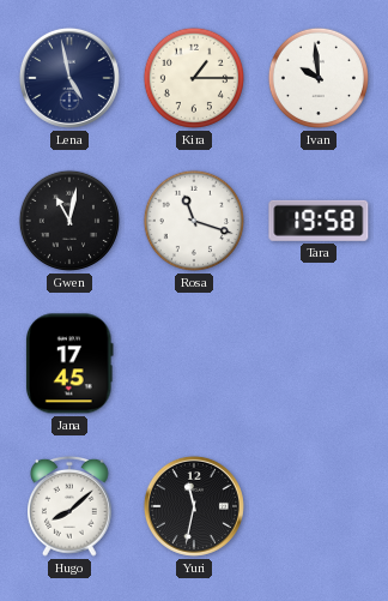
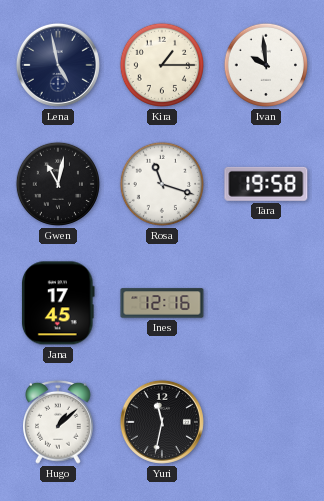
Ines: none -> 12:16
Hugo: 8:08 -> 1:08
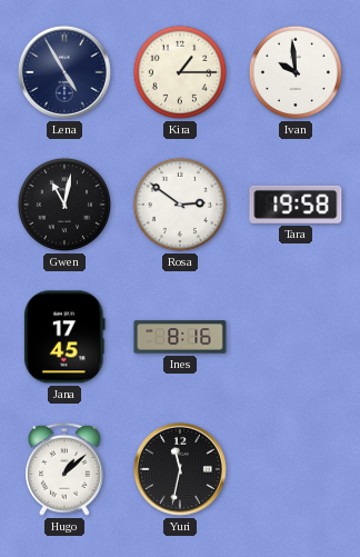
Lena: 4:58 -> 4:55
Rosa: 11:18 -> 2:51
Ines: 12:16 -> 8:16
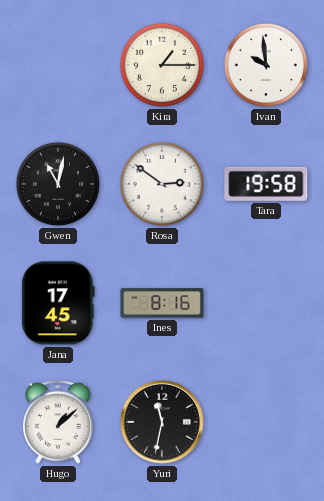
Lena: 4:55 -> none
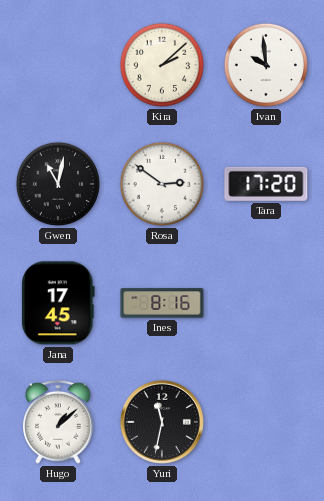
Kira: 1:15 -> 2:08
Tara: 19:58 -> 17:20
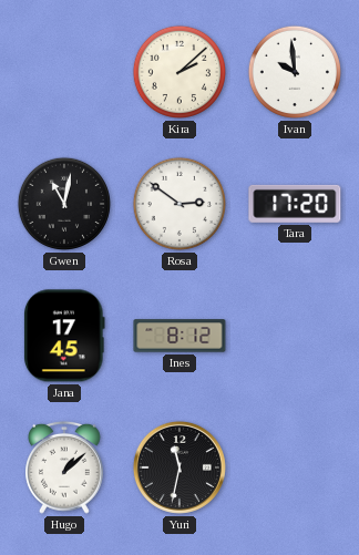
Ines: 8:16 -> 8:12
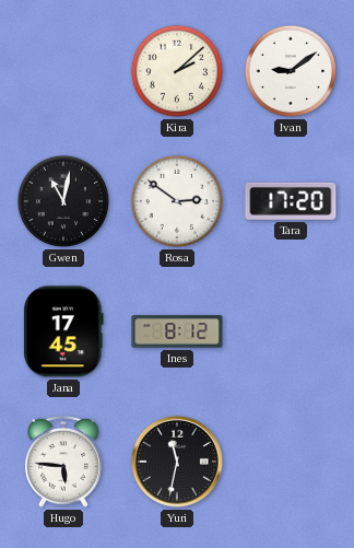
Ivan: 9:59 -> 9:09
Hugo: 1:08 -> 5:46
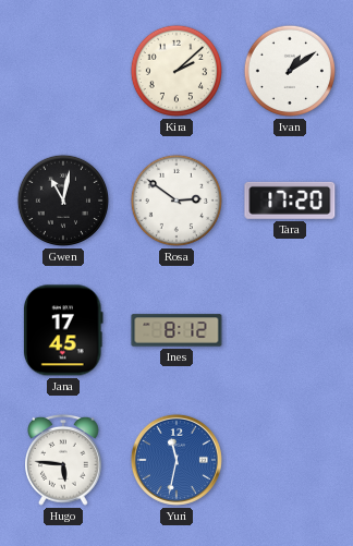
Ivan: 9:09 -> 1:09
Yuri dial: black -> blue
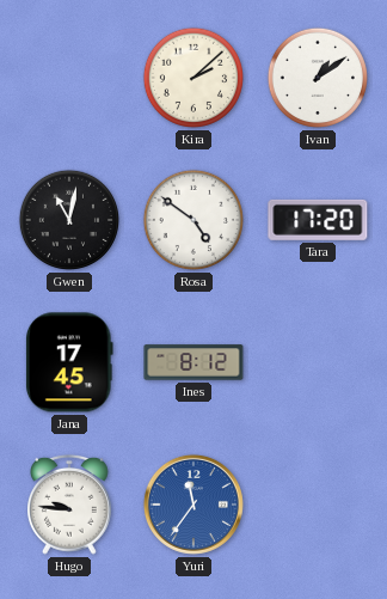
Rosa: 2:51 -> 4:51
Hugo: 5:46 -> 9:46
Yuri: 11:32 -> 11:36
